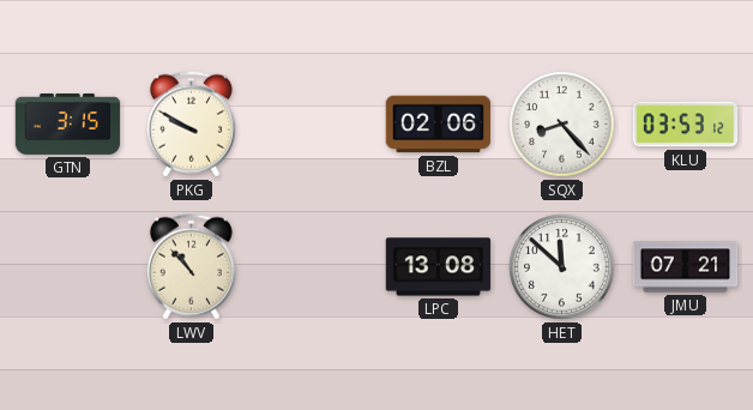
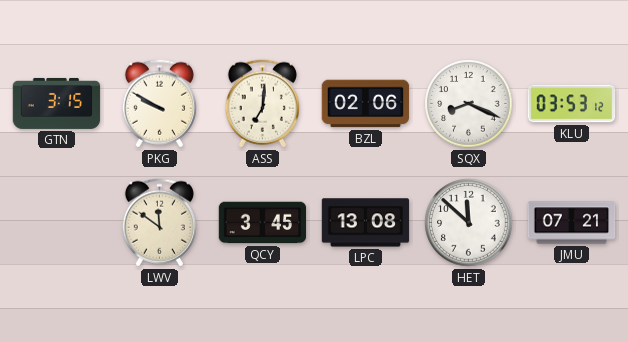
ASS: none -> 7:01
SQX: 8:23 -> 8:19
LWV: 10:53 -> 11:51
QCY: none -> 3:45
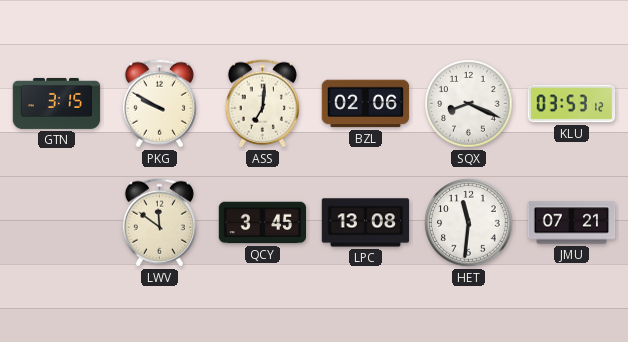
HET: 11:52 -> 11:31
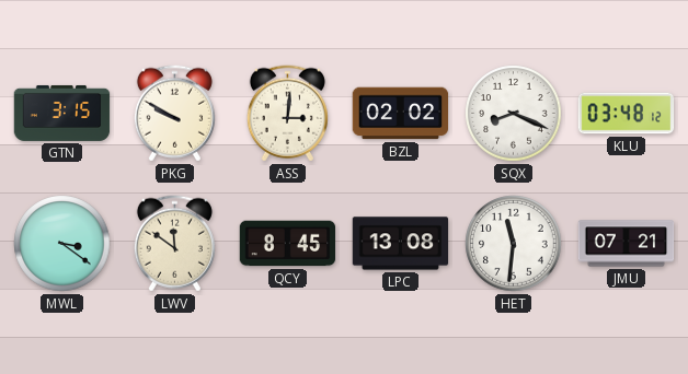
ASS: 7:01 -> 3:01
BZL: 02:06 -> 02:02
KLU: 03:53 -> 03:48
MWL: none -> 3:21
QCY: 3:45 -> 8:45
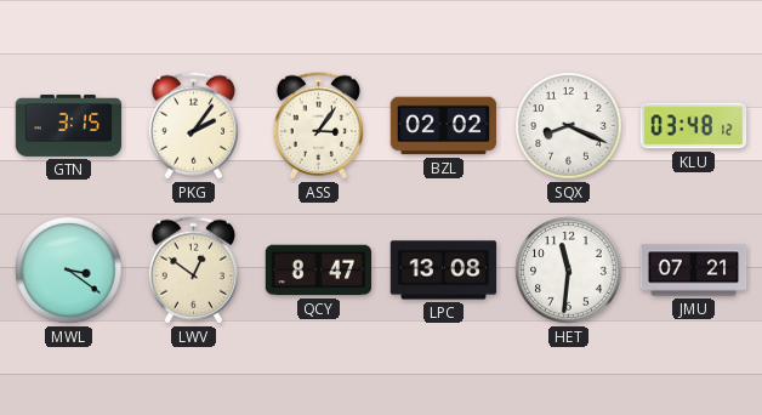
PKG: 9:50 -> 2:06
ASS: 3:01 -> 3:06
LWV: 11:51 -> 12:51
QCY: 8:45 -> 8:47
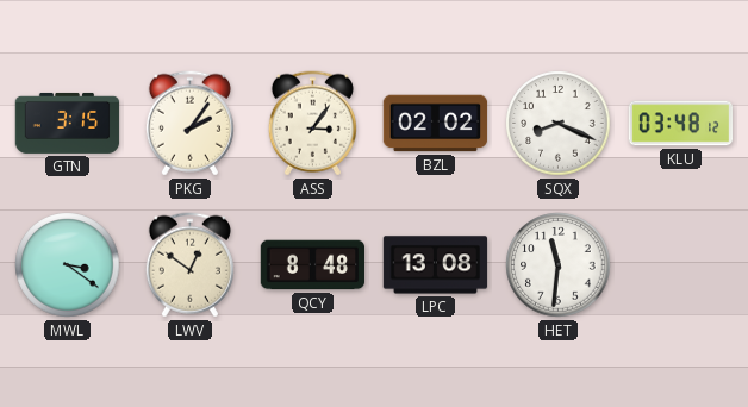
QCY: 8:47 -> 8:48
JMU: 07:21 -> none
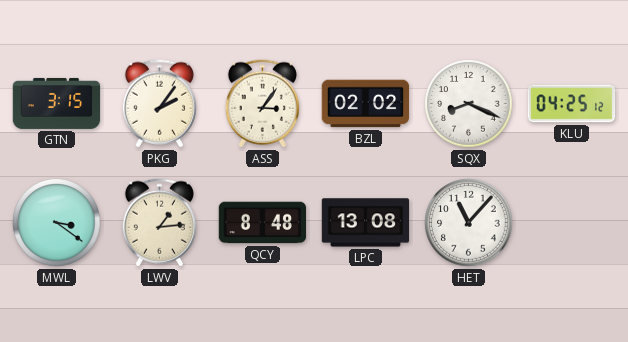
KLU: 03:48 -> 04:25
LWV: 12:51 -> 1:14
HET: 11:31 -> 11:07
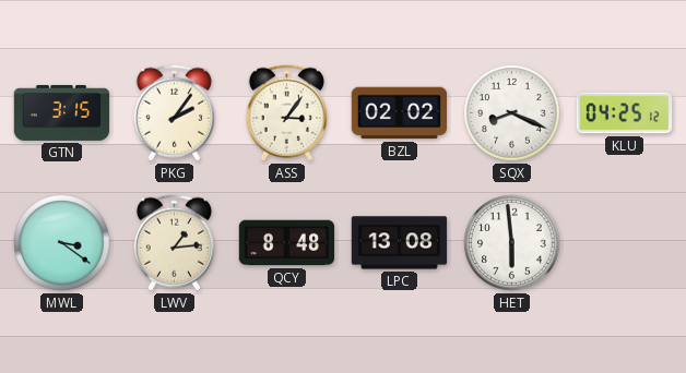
HET: 11:07 -> 5:59
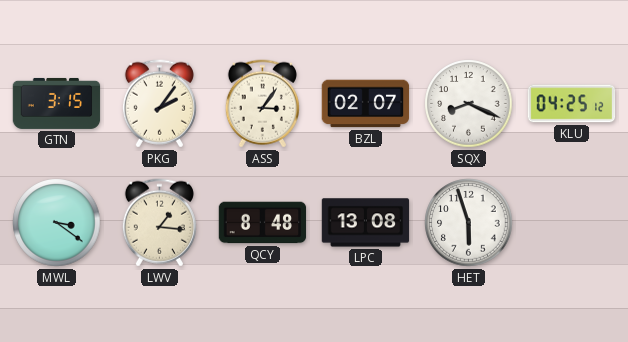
BZL: 02:02 -> 02:07
LWV: 1:14 -> 1:16
HET: 5:59 -> 5:57
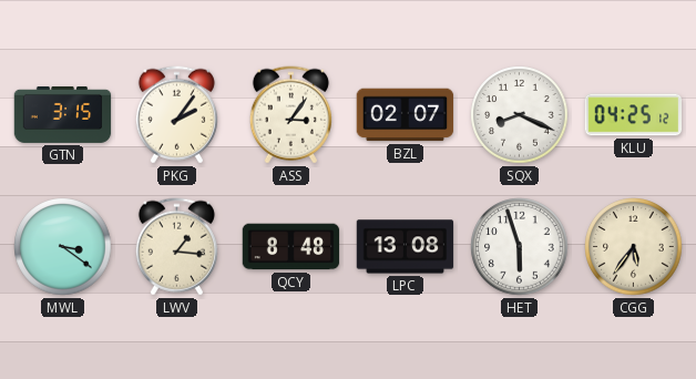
CGG: none -> 5:36
